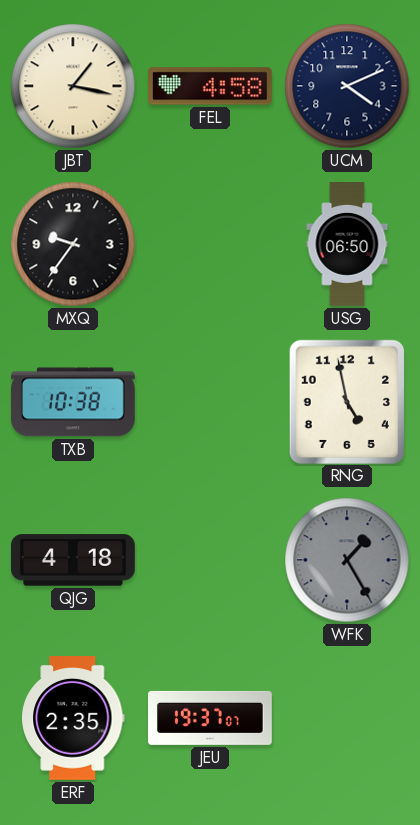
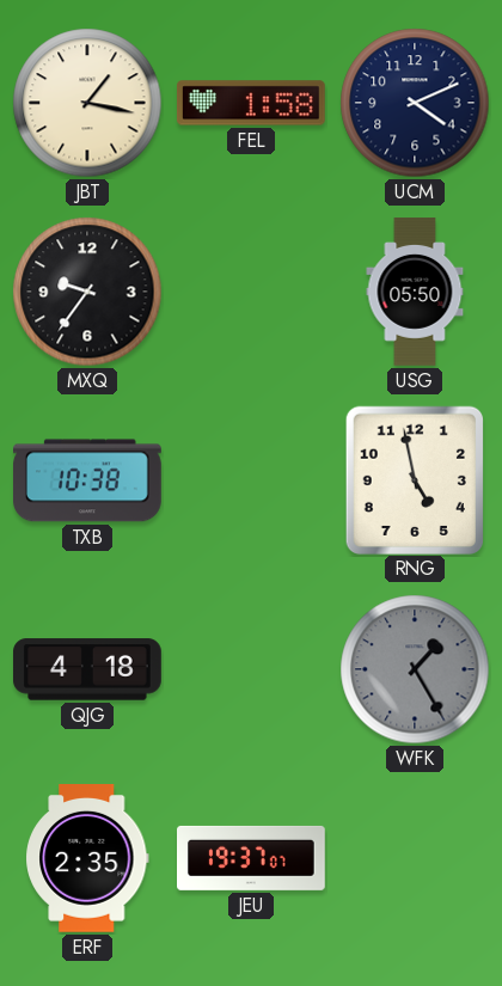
FEL: 4:58 -> 1:58
USG: 06:50 -> 05:50
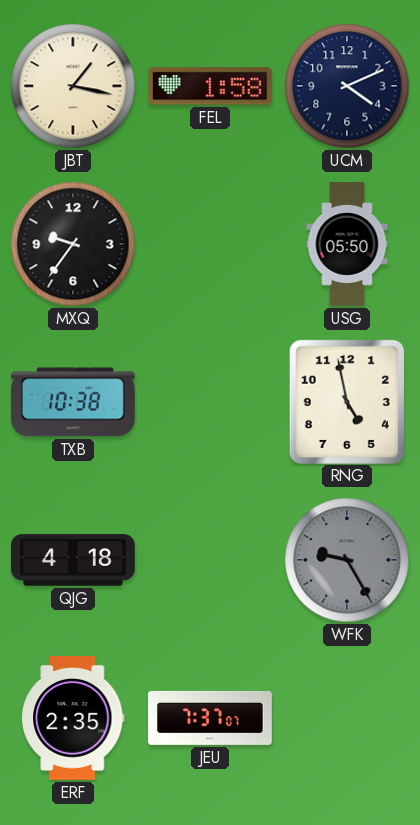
WFK: 1:25 -> 9:25
JEU: 19:37 -> 7:37
